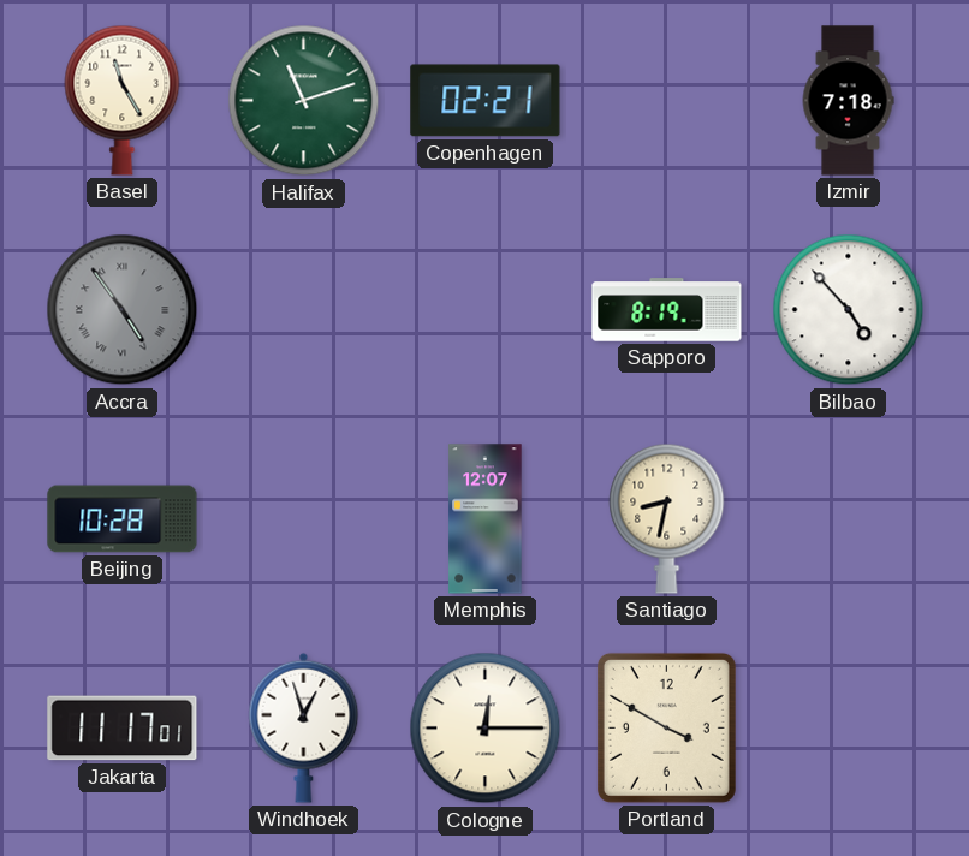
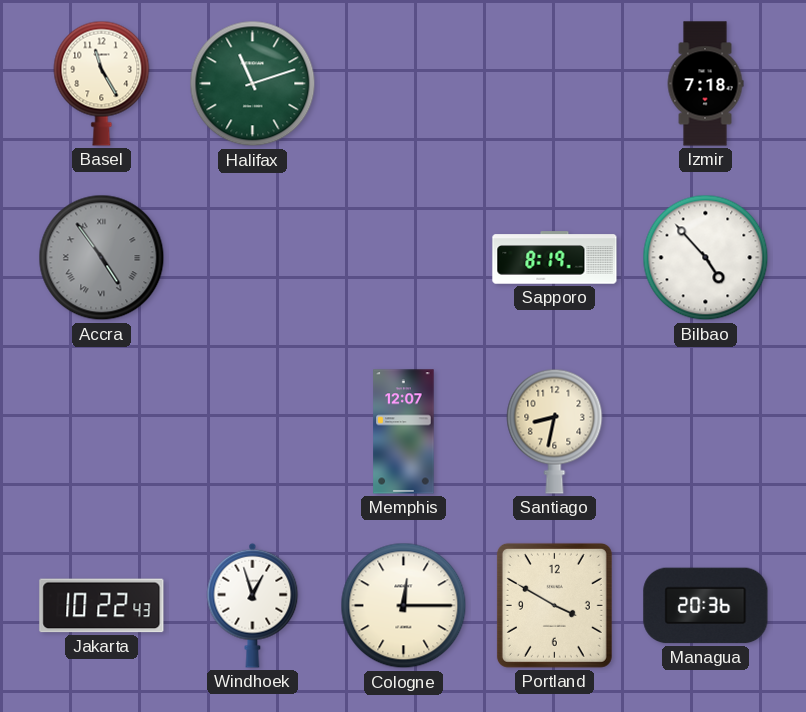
Copenhagen: 02:21 -> none
Beijing: 10:28 -> none
Jakarta: 11:17 -> 10:22
Managua: none -> 20:36
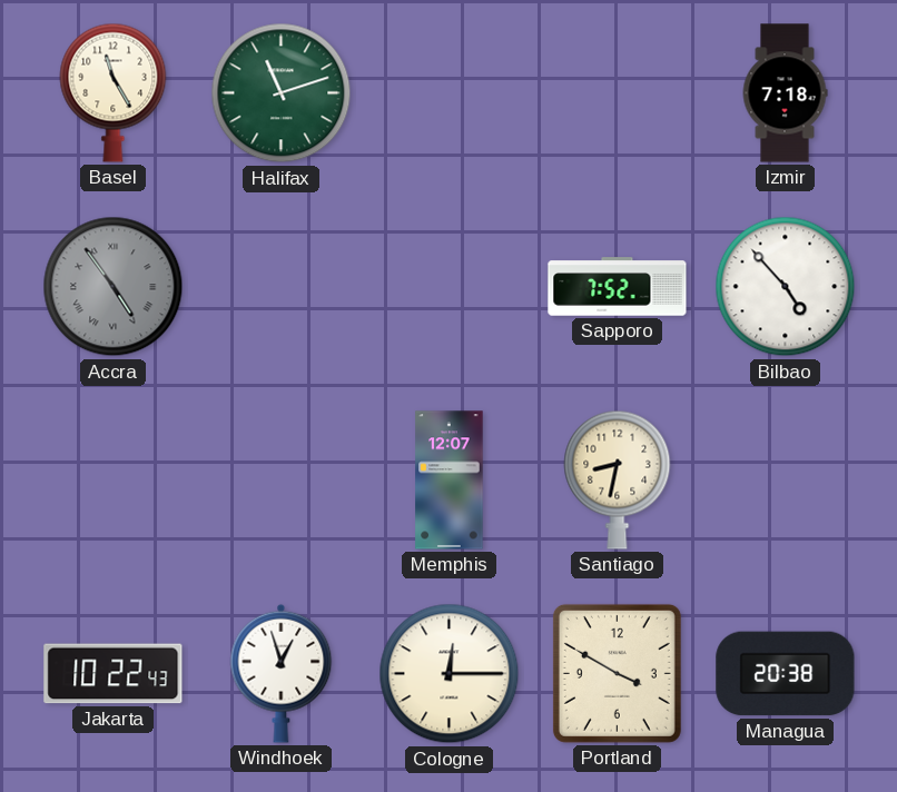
Sapporo: 8:19 -> 7:52
Managua: 20:36 -> 20:38
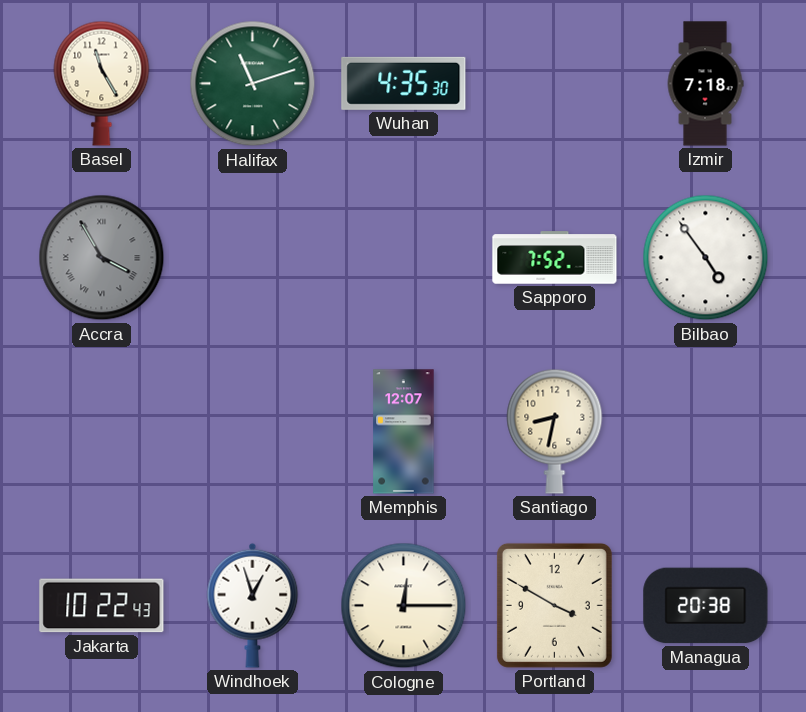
Wuhan: none -> 4:35
Accra: 4:54 -> 3:55
Bilbao: 4:53 -> 4:54
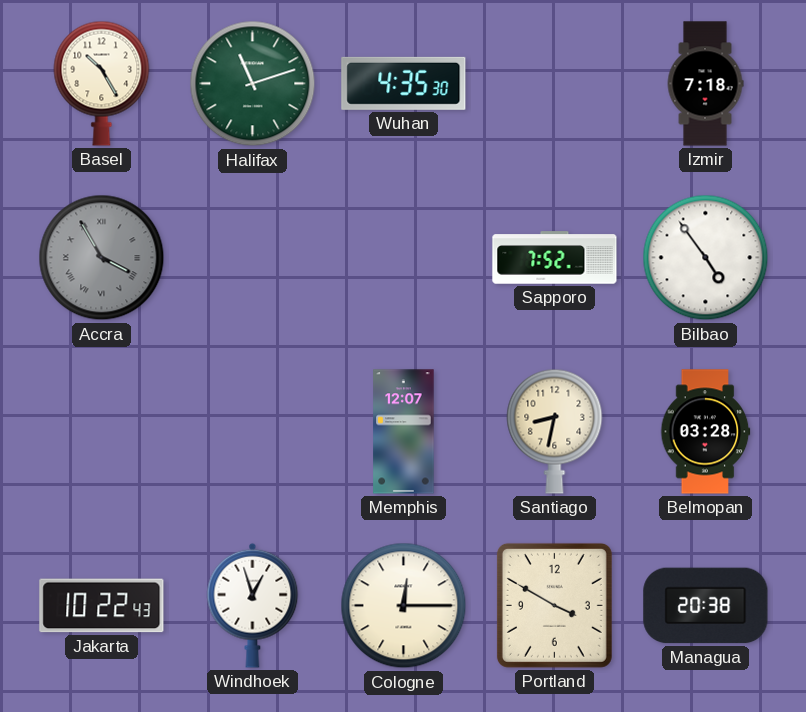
Basel: 11:25 -> 10:25
Belmopan: none -> 03:28
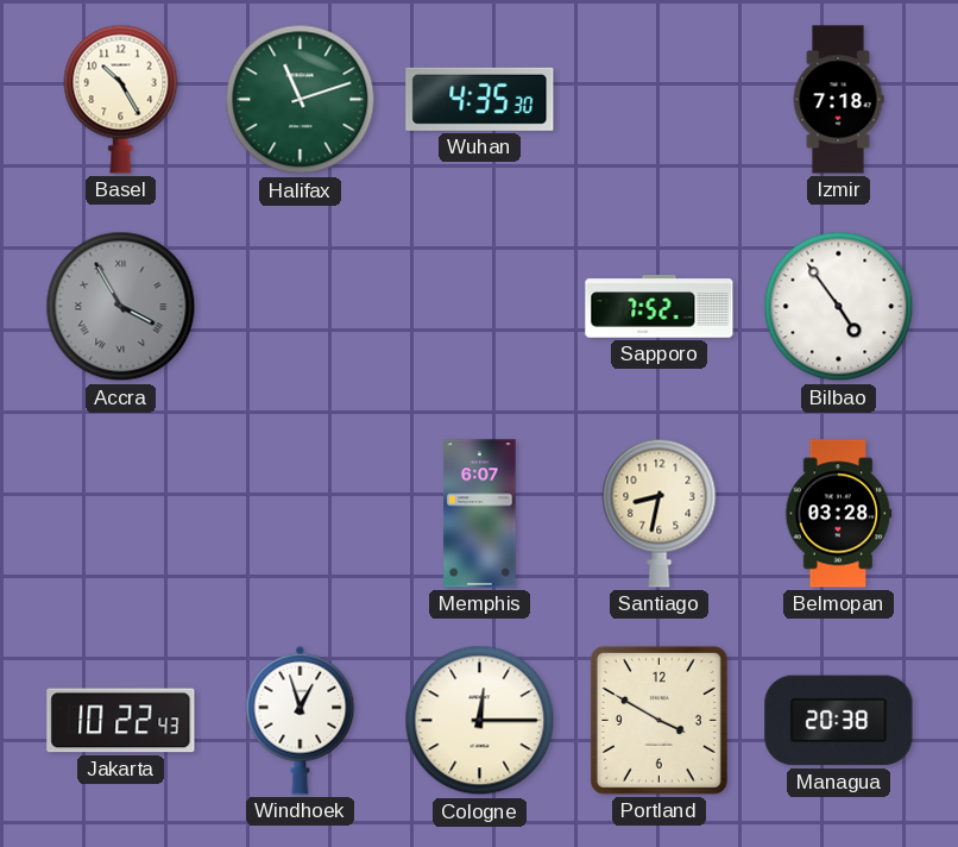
Memphis: 12:07 -> 6:07
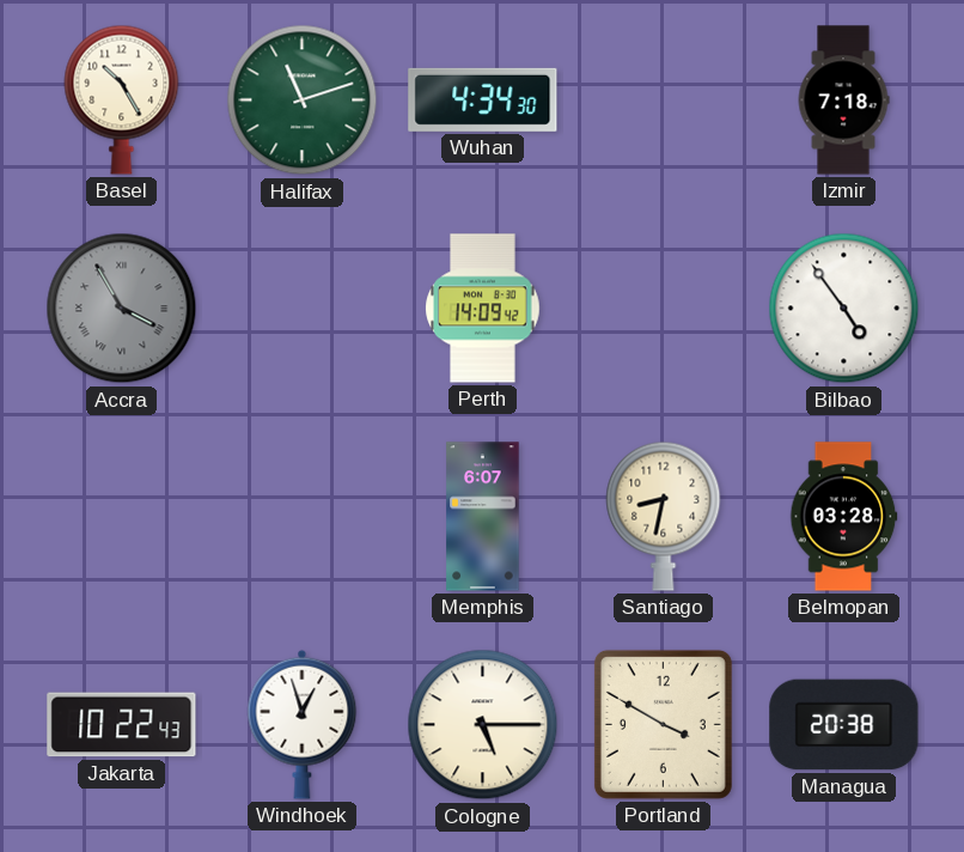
Wuhan: 4:35 -> 4:34
Perth: none -> 14:09
Sapporo: 7:52 -> none
Cologne: 12:15 -> 5:15
